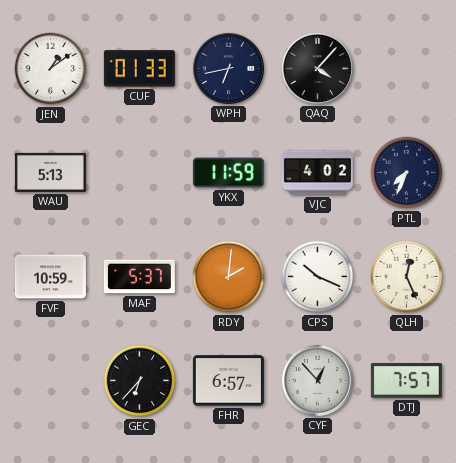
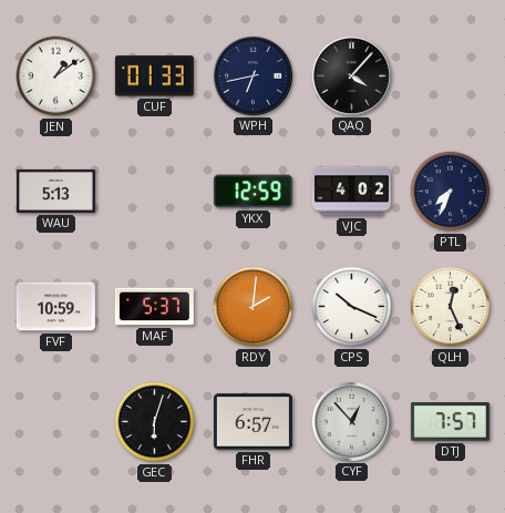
YKX: 11:59 -> 12:59
GEC: 6:37 -> 6:03
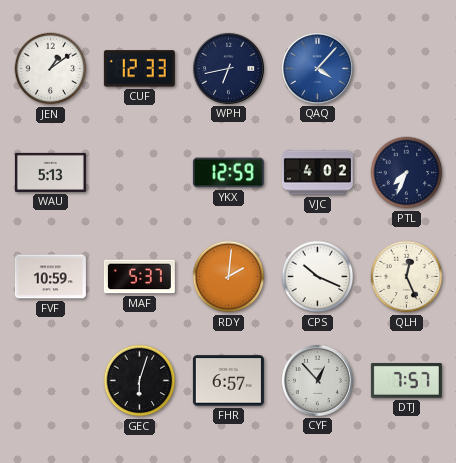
CUF: 01:33 -> 12:33
QAQ dial: black -> blue
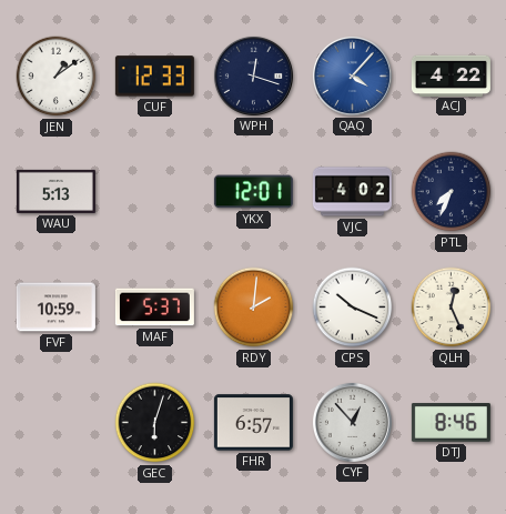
WPH: 6:43 -> 12:18
ACJ: none -> 4:22
YKX: 12:59 -> 12:01
DTJ: 7:57 -> 8:46
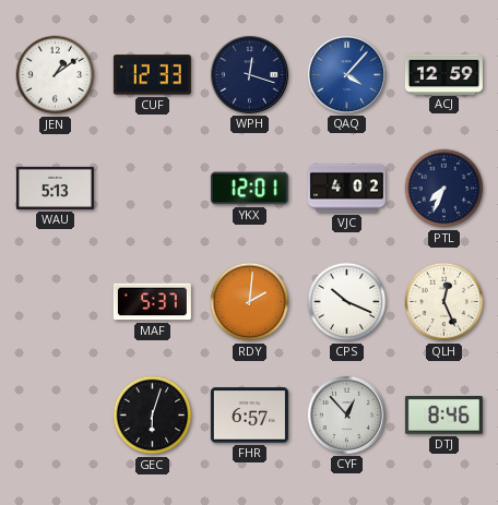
ACJ: 4:22 -> 12:59
FVF: 10:59 -> none
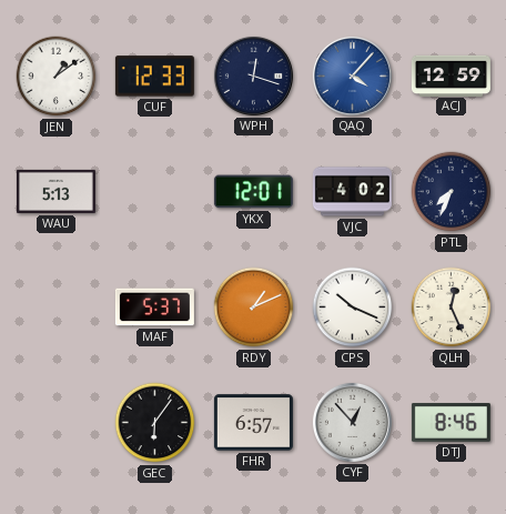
RDY: 2:01 -> 1:11
GEC: 6:03 -> 6:06
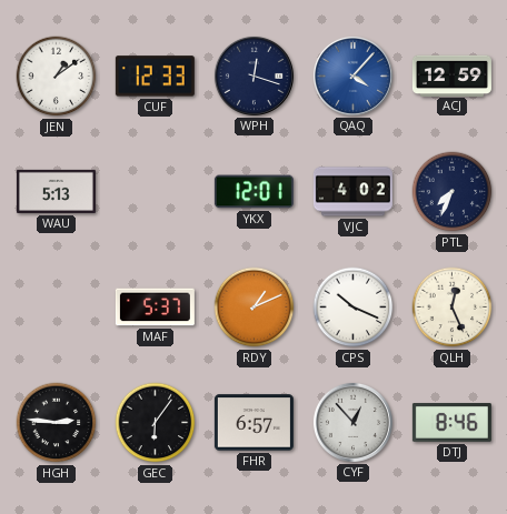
HGH: none -> 2:46
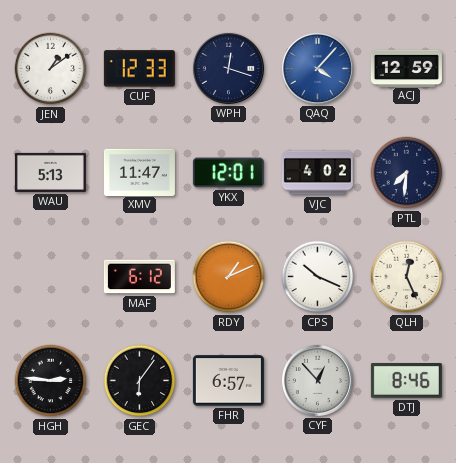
XMV: none -> 11:47
PTL: 7:34 -> 7:31
MAF: 5:37 -> 6:12
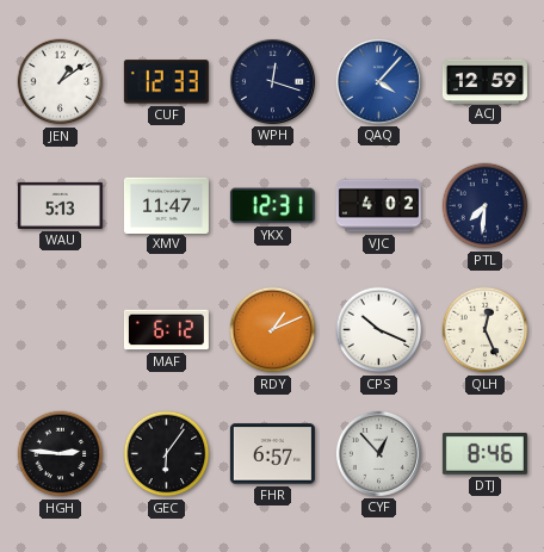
YKX: 12:01 -> 12:31
